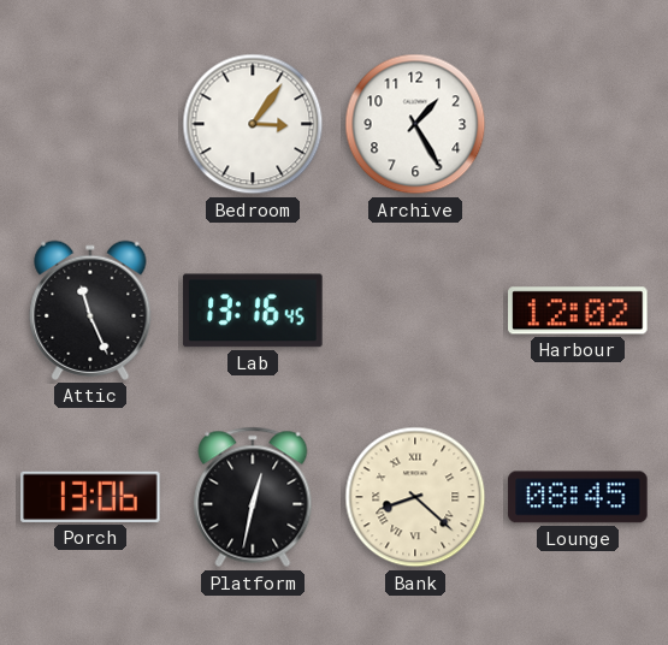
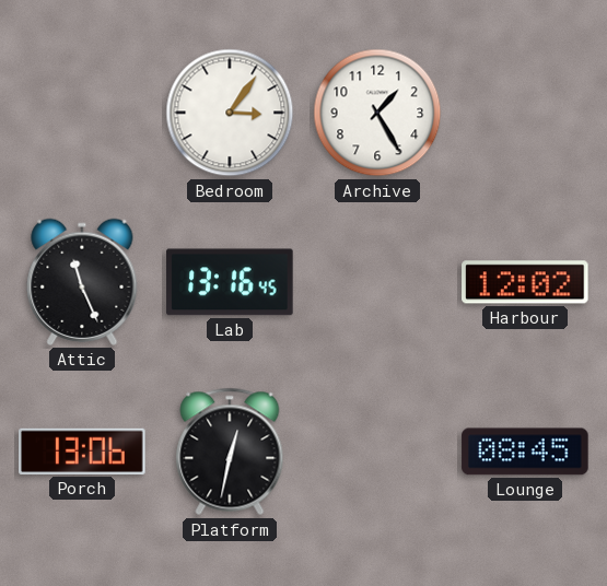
Bank: 8:22 -> none
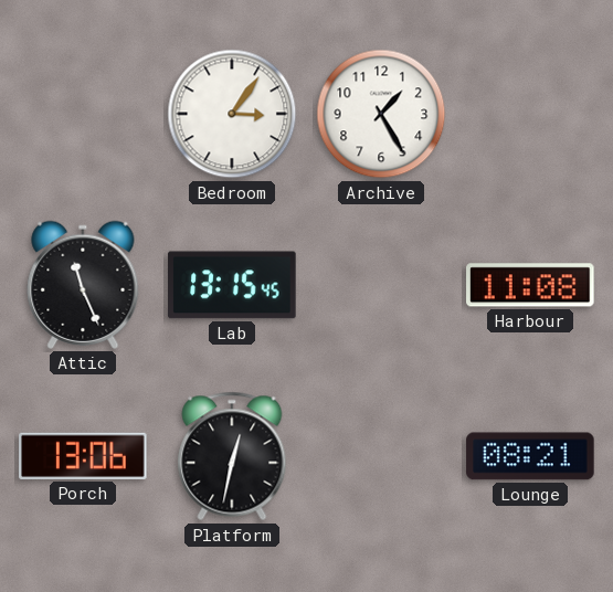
Lab: 13:16 -> 13:15
Harbour: 12:02 -> 11:08
Lounge: 08:45 -> 08:21
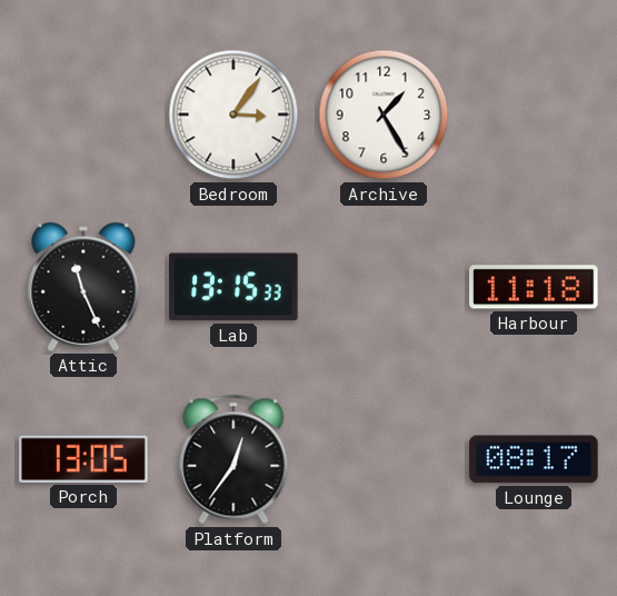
Lab: 13:15:45 -> 13:15:33
Harbour: 11:08 -> 11:18
Porch: 13:06 -> 13:05
Platform: 12:32 -> 12:36
Lounge: 08:21 -> 08:17
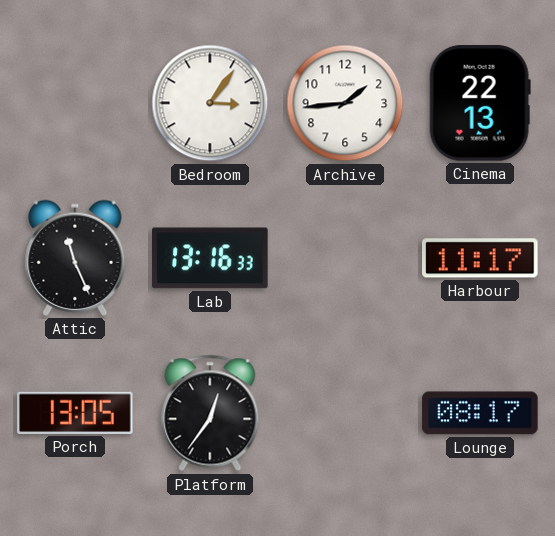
Archive: 1:25 -> 1:44
Cinema: none -> 22:13
Lab: 13:15 -> 13:16
Harbour: 11:18 -> 11:17
